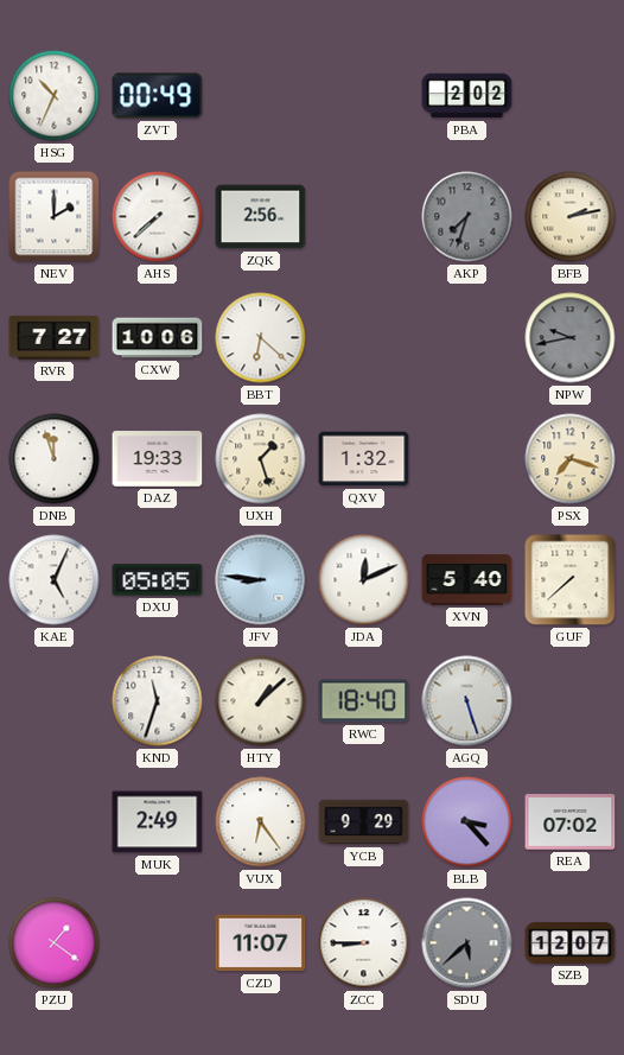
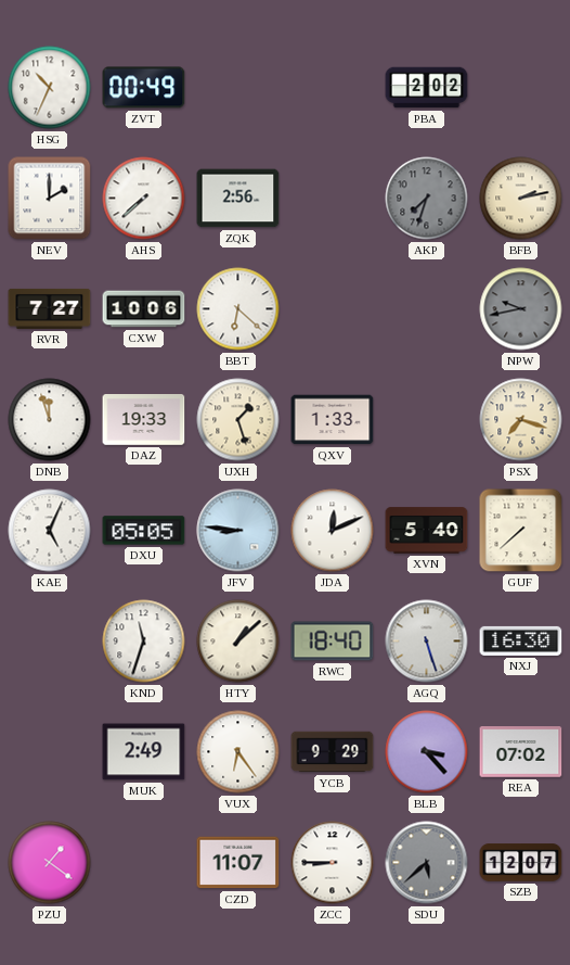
QXV: 1:32 -> 1:33
NXJ: none -> 16:30
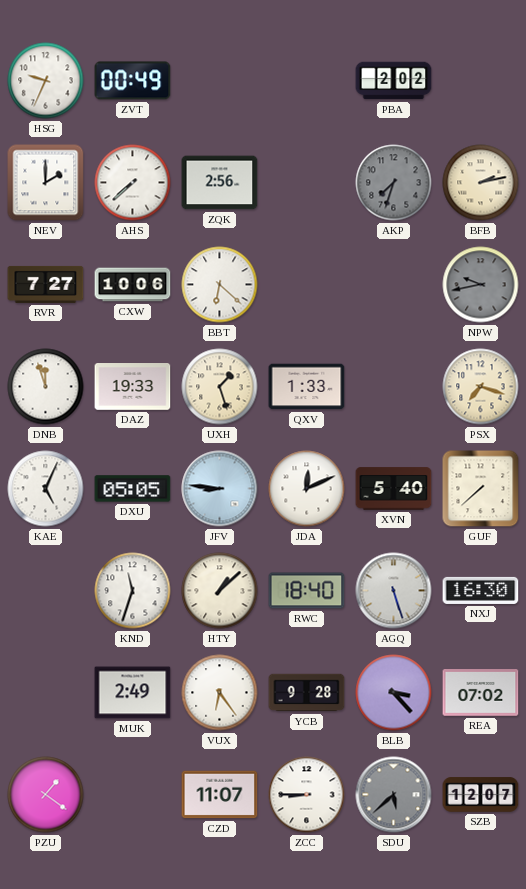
HSG: 10:34 -> 9:34
YCB: 9:29 -> 9:28
